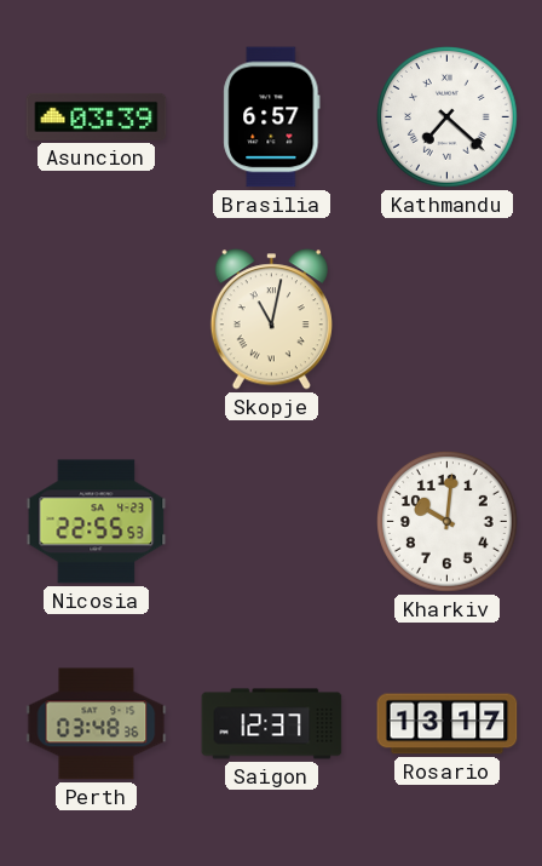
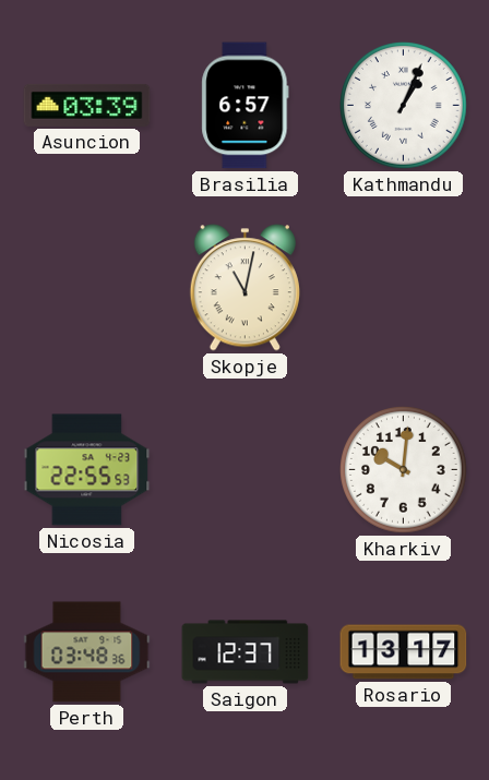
Kathmandu: 7:22 -> 1:04
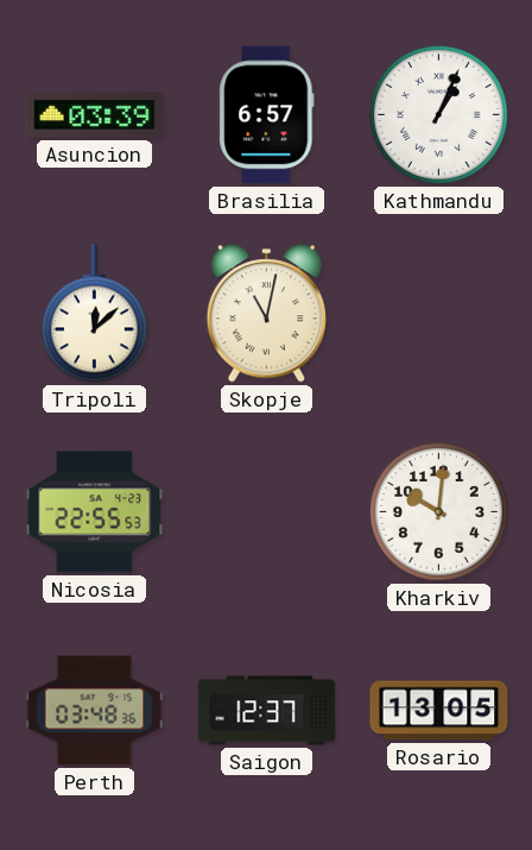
Tripoli: none -> 12:08
Rosario: 13:17 -> 13:05
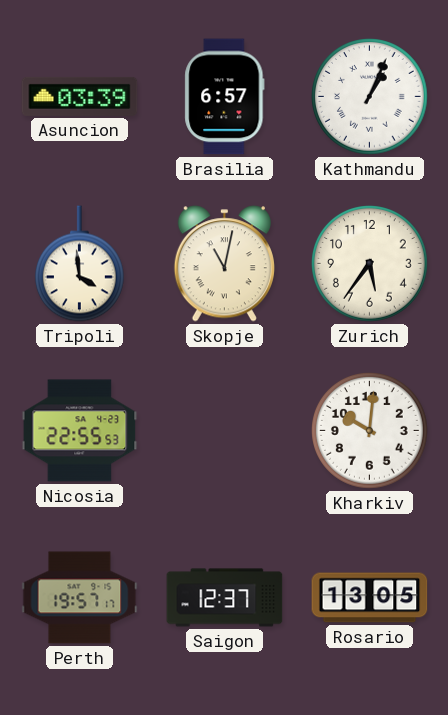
Tripoli: 12:08 -> 3:59
Zurich: none -> 5:36
Perth: 03:48 -> 19:57
